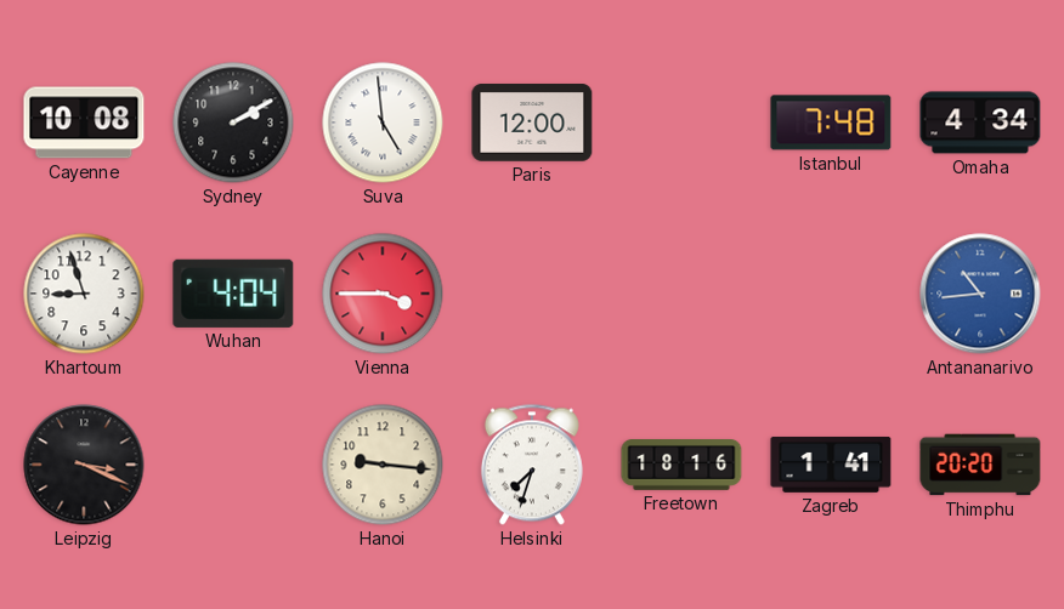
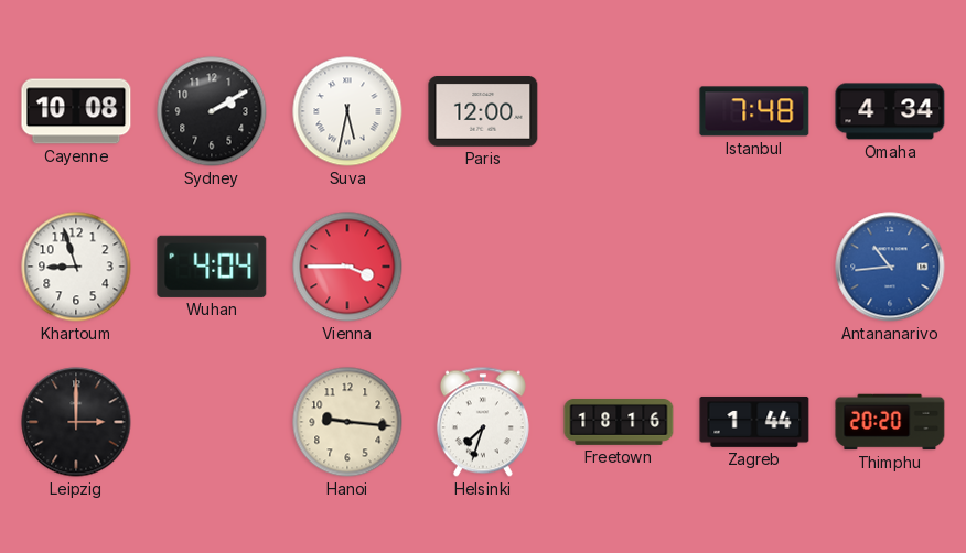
Suva: 4:59 -> 5:32
Leipzig: 3:19 -> 3:00
Zagreb: 1:41 -> 1:44
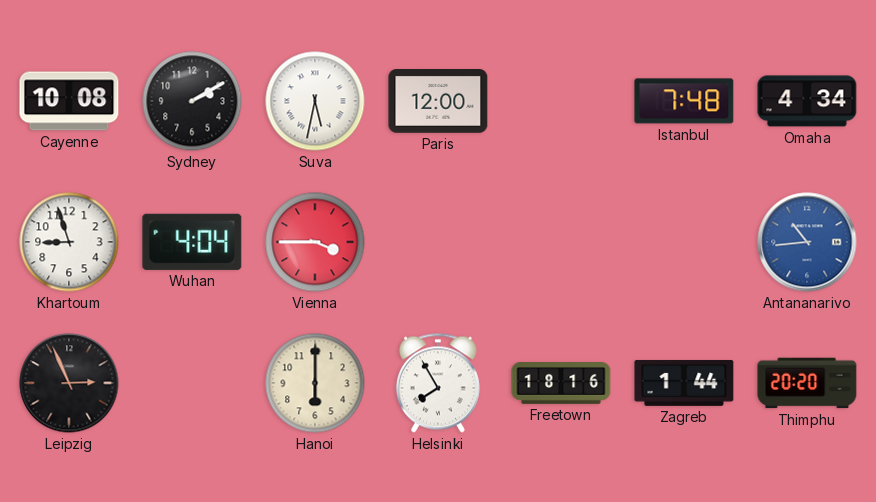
Leipzig: 3:00 -> 2:56
Hanoi: 9:16 -> 6:00
Helsinki: 7:33 -> 7:55
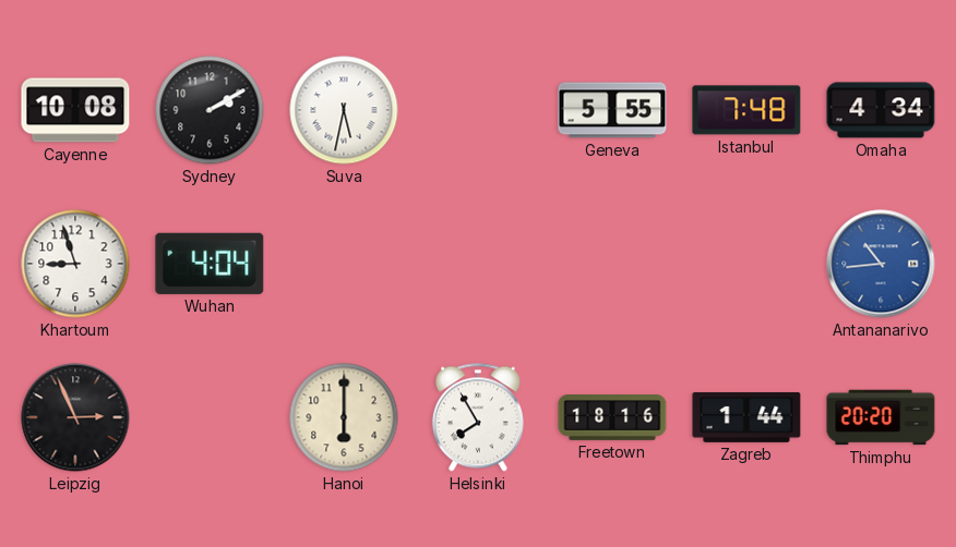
Paris: 12:00 -> none
Geneva: none -> 5:55
Vienna: 3:45 -> none
